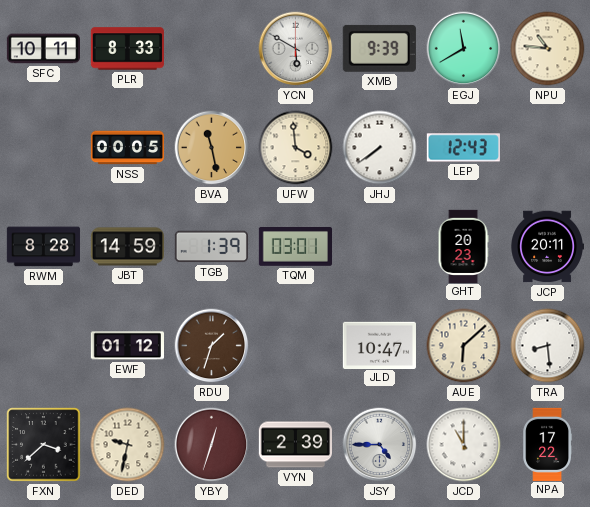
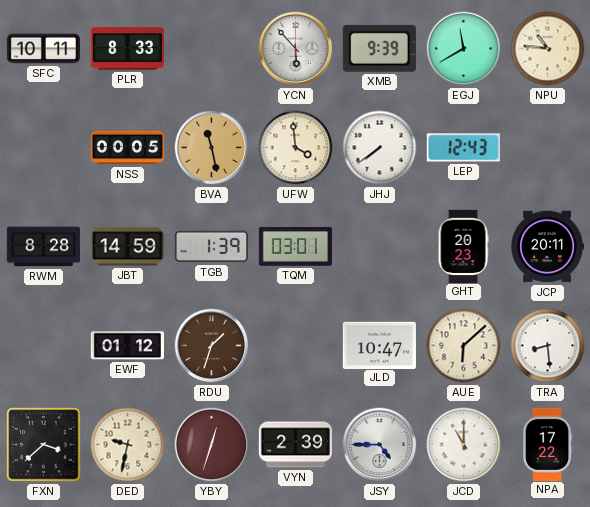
YCN: 5:50 -> 5:53
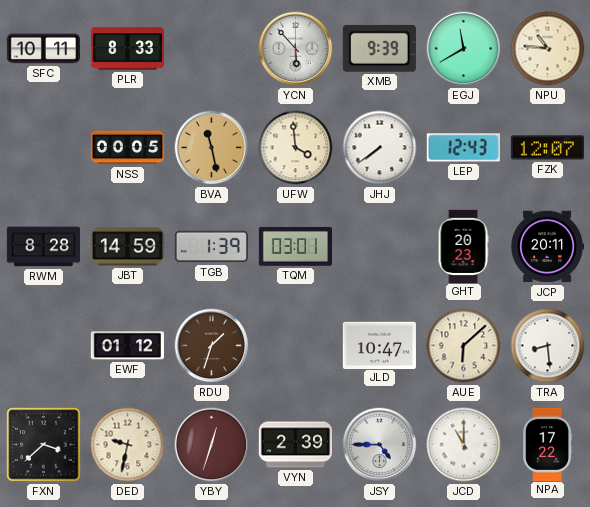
FZK: none -> 12:07
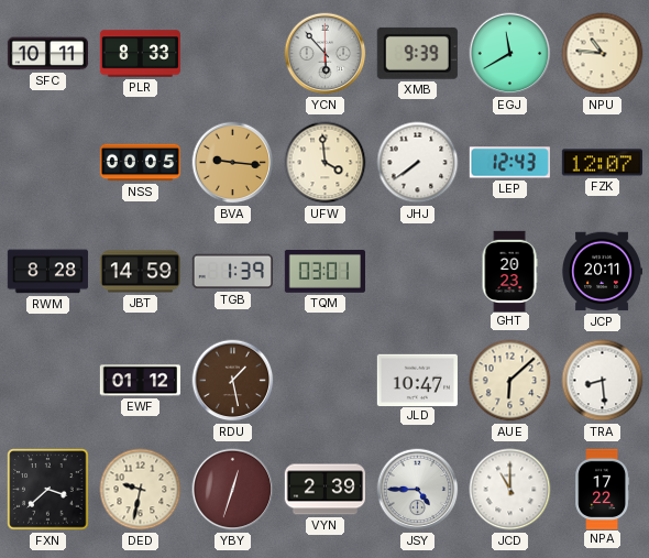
BVA: 11:28 -> 9:16
RDU: 1:33 -> 1:28
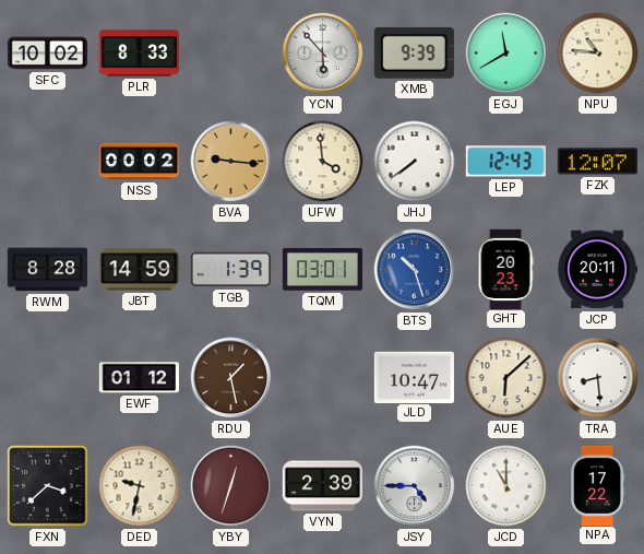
SFC: 10:11 -> 10:02
NSS: 00:05 -> 00:02
BTS: none -> 10:27
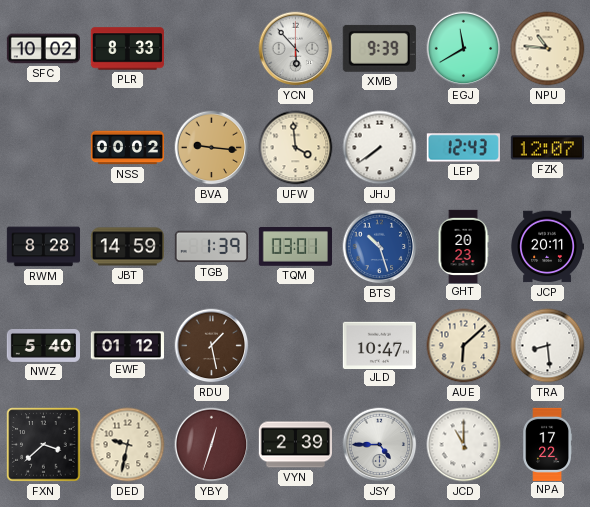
NWZ: none -> 5:40
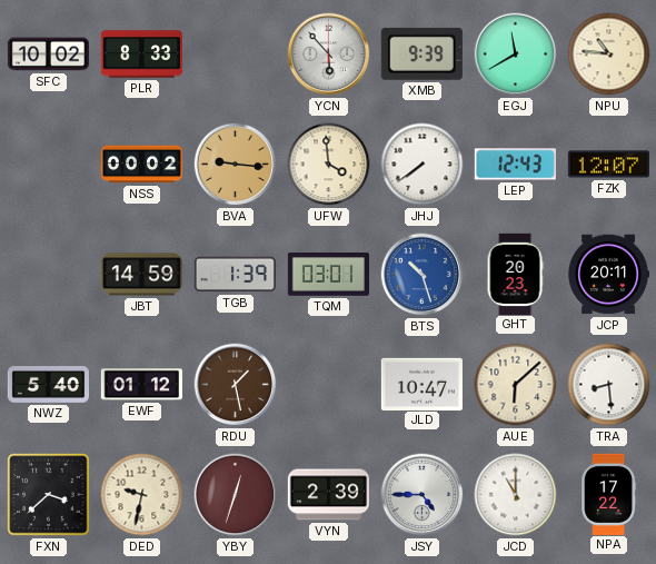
RWM: 8:28 -> none
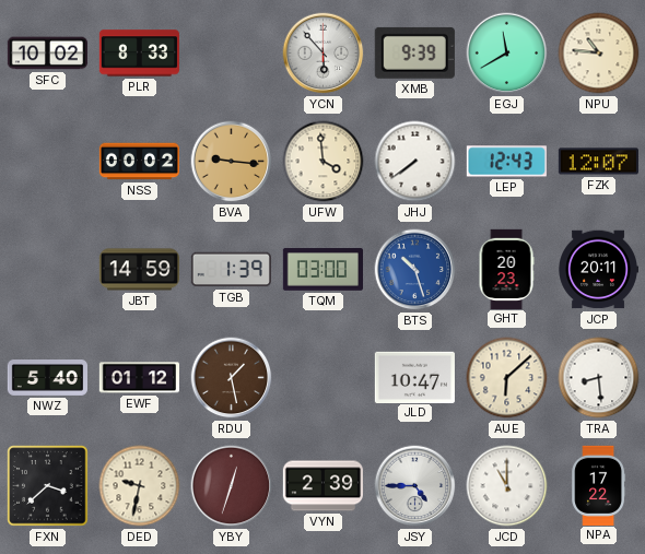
TQM: 03:01 -> 03:00
